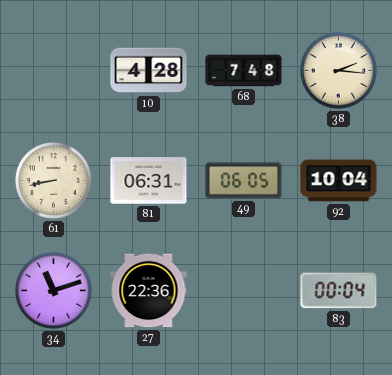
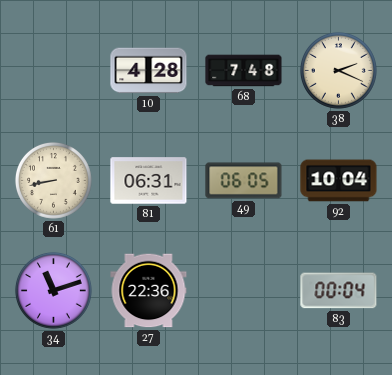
38: 2:16 -> 2:19
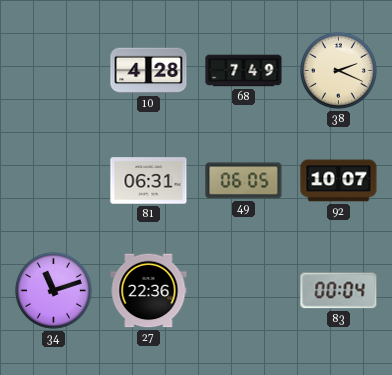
68: 7:48 -> 7:49
61: 8:43 -> none
92: 10:04 -> 10:07
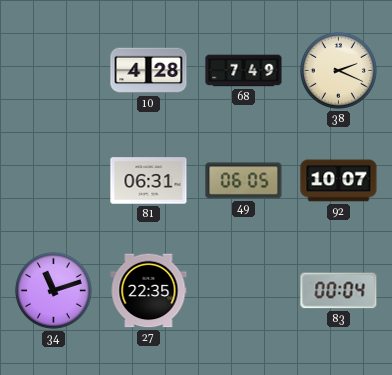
27: 22:36 -> 22:35
